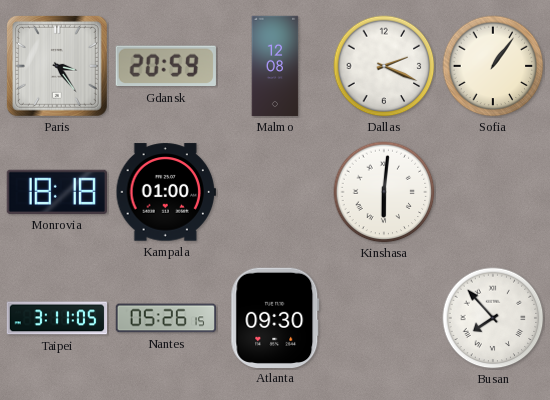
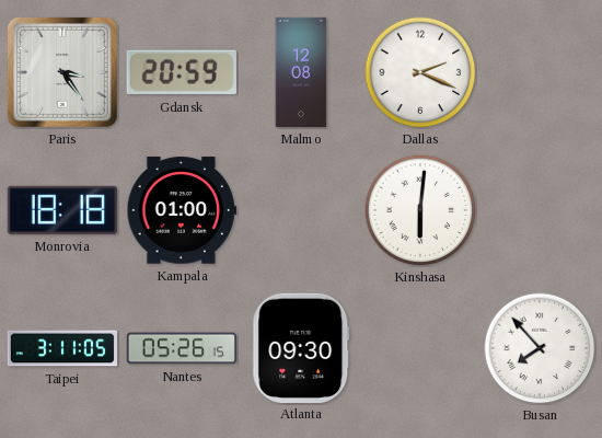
Sofia: 1:06 -> none
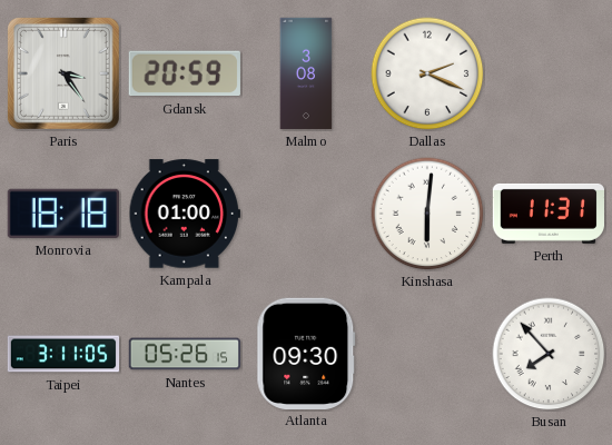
Malmo: 12:08 -> 3:08
Perth: none -> 11:31
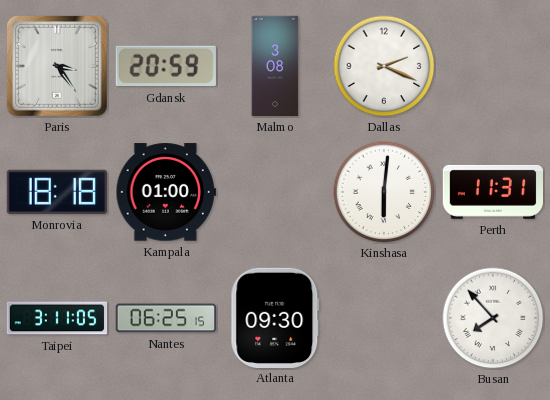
Nantes: 05:26 -> 06:25
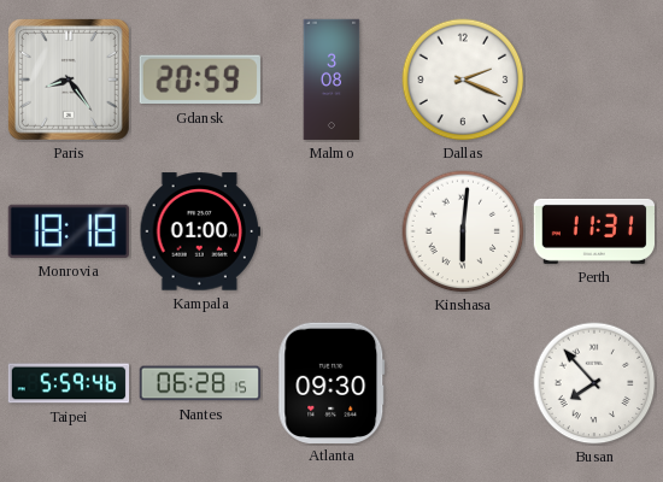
Paris: 3:24 -> 8:24
Taipei: 3:11 -> 5:59
Nantes: 06:25 -> 06:28
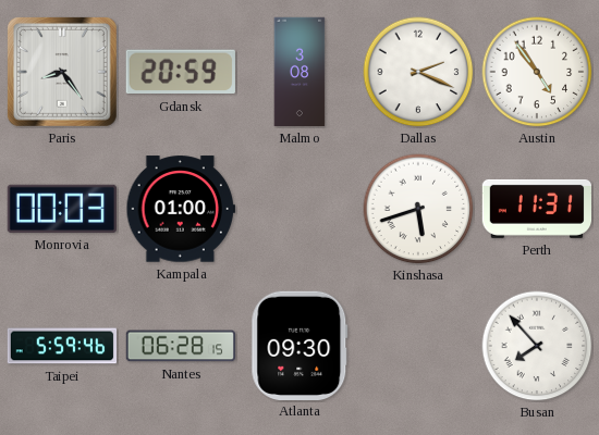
Austin: none -> 4:54
Monrovia: 18:18 -> 00:03
Kinshasa: 6:01 -> 5:42
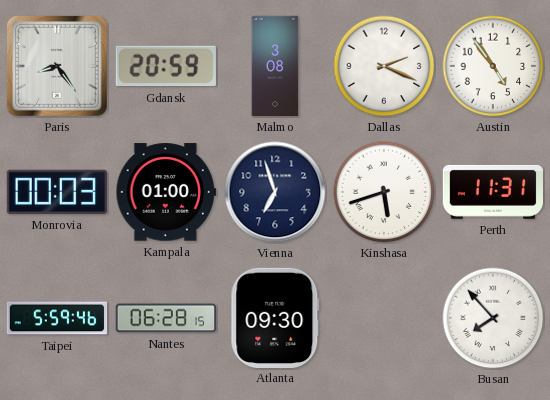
Vienna: none -> 6:57
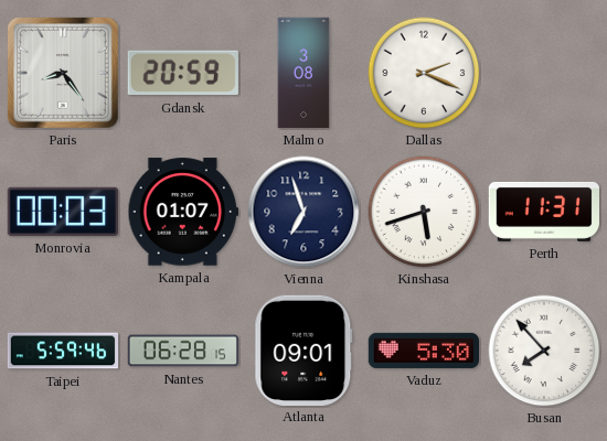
Austin: 4:54 -> none
Kampala: 01:00 -> 01:07
Atlanta: 09:30 -> 09:01
Vaduz: none -> 5:30
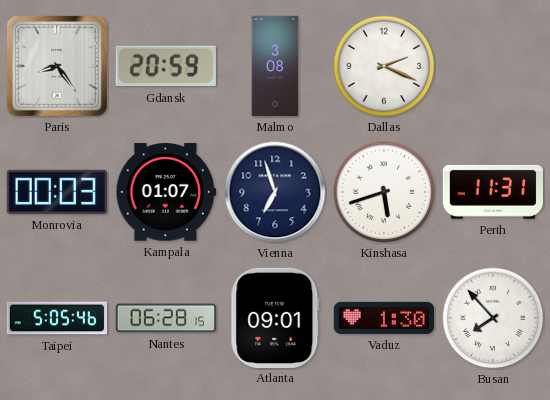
Taipei: 5:59 -> 5:05
Vaduz: 5:30 -> 1:30
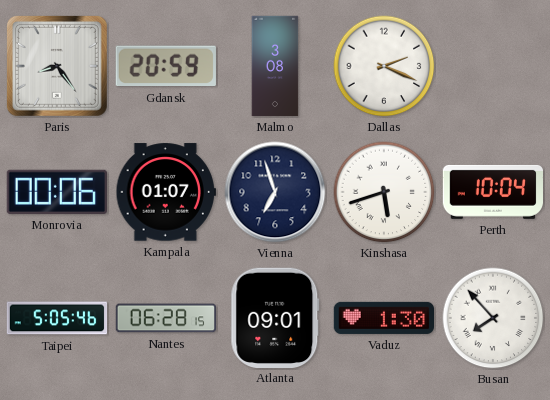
Monrovia: 00:03 -> 00:06
Perth: 11:31 -> 10:04
